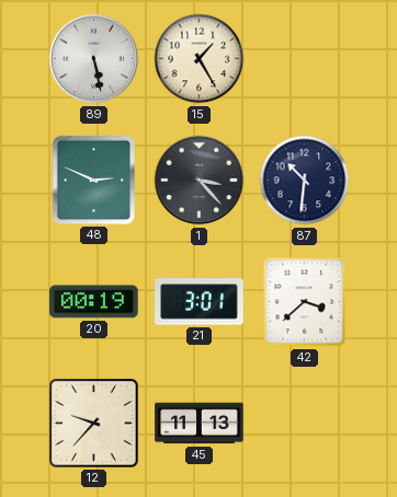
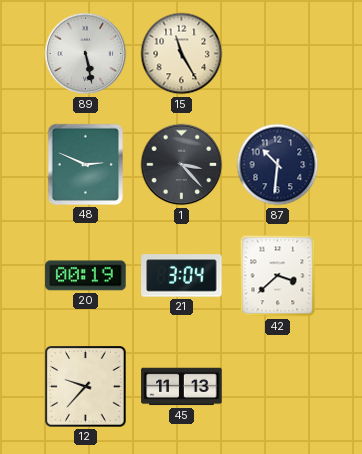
15: 1:25 -> 11:25
21: 3:01 -> 3:04
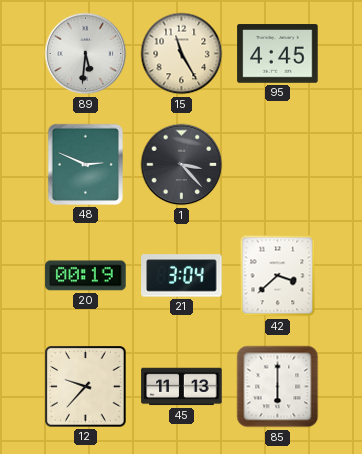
89: 5:28 -> 5:31
95: none -> 4:45
87: 10:31 -> none
85: none -> 6:00
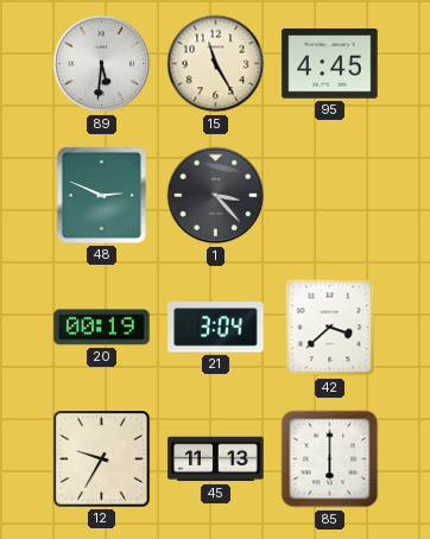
12: 9:37 -> 9:35
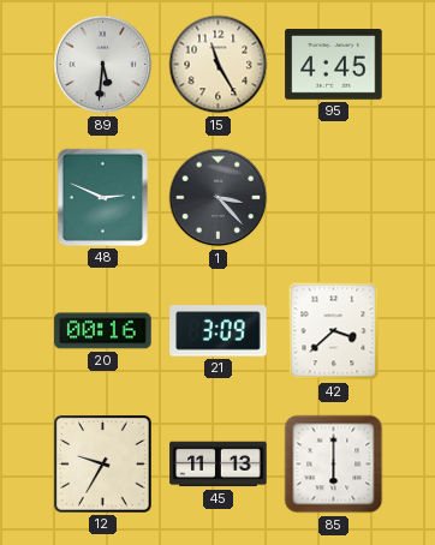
20: 00:19 -> 00:16
21: 3:04 -> 3:09
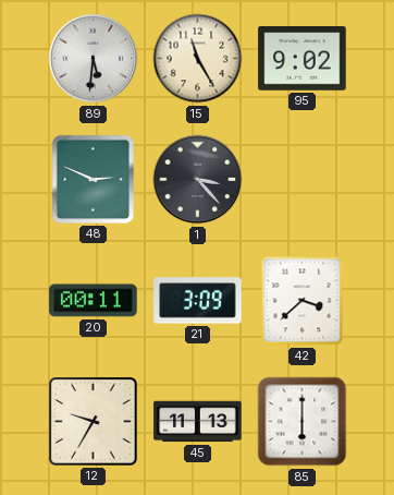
95: 4:45 -> 9:02
20: 00:16 -> 00:11
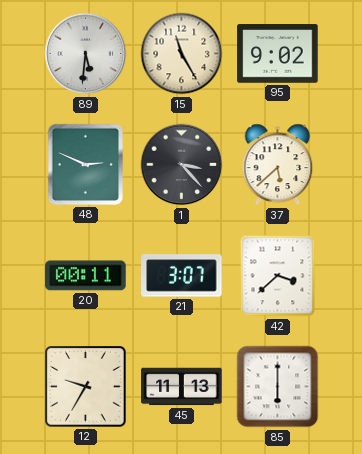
37: none -> 5:38
21: 3:09 -> 3:07
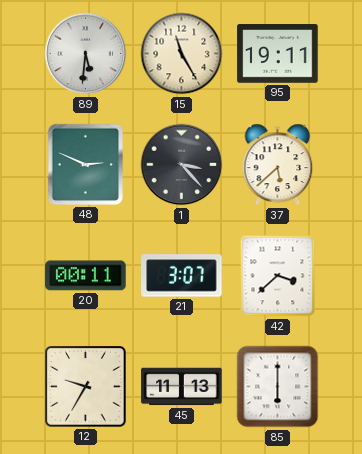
95: 9:02 -> 19:11
